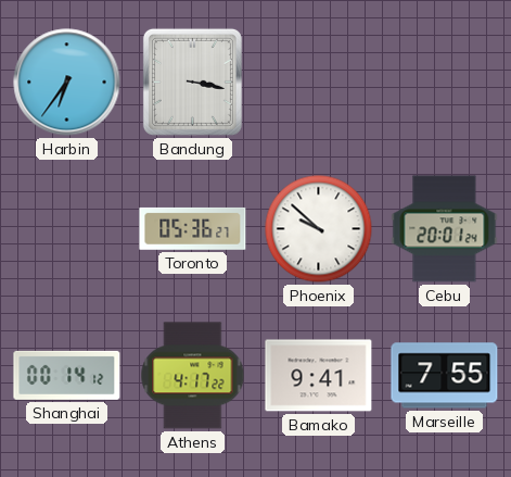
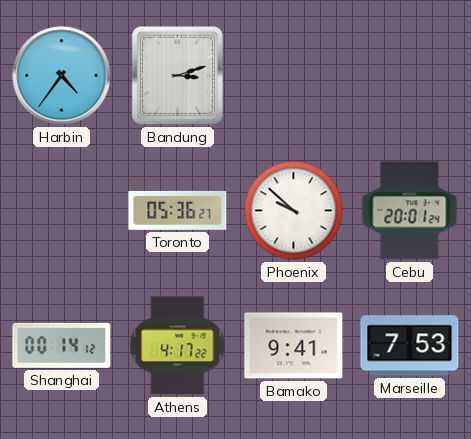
Harbin: 6:36 -> 4:36
Bandung: 3:17 -> 3:12
Marseille: 7:55 -> 7:53
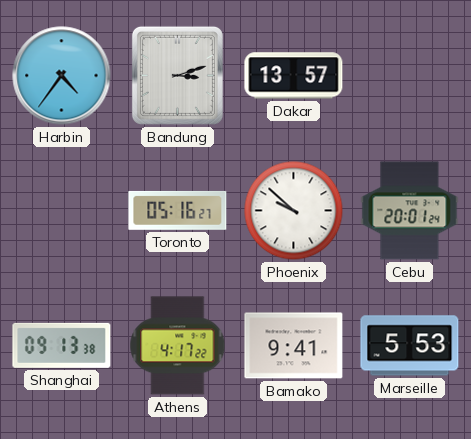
Dakar: none -> 13:57
Toronto: 05:36 -> 05:16
Shanghai: 00:14 -> 09:13
Marseille: 7:53 -> 5:53
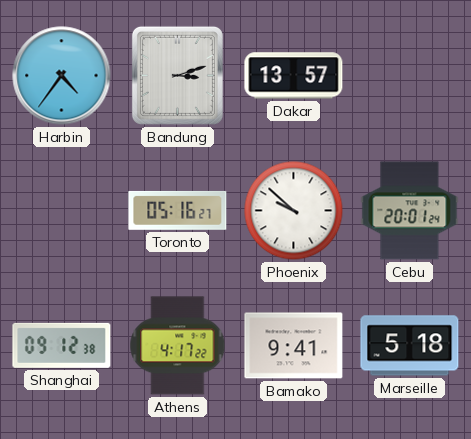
Shanghai: 09:13 -> 09:12
Marseille: 5:53 -> 5:18
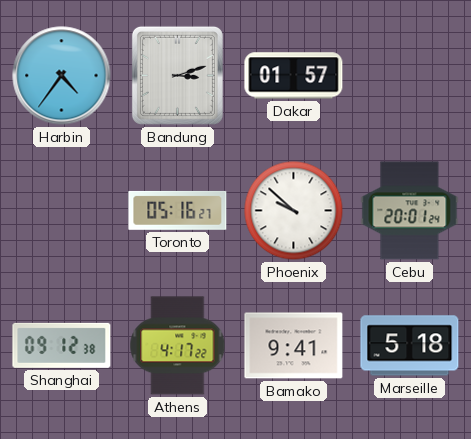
Dakar: 13:57 -> 01:57
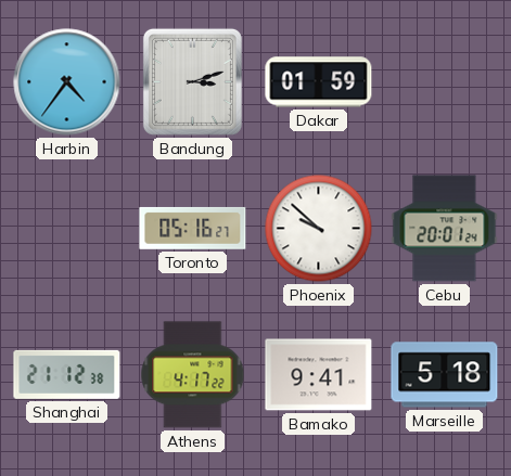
Dakar: 01:57 -> 01:59
Shanghai: 09:12 -> 21:12
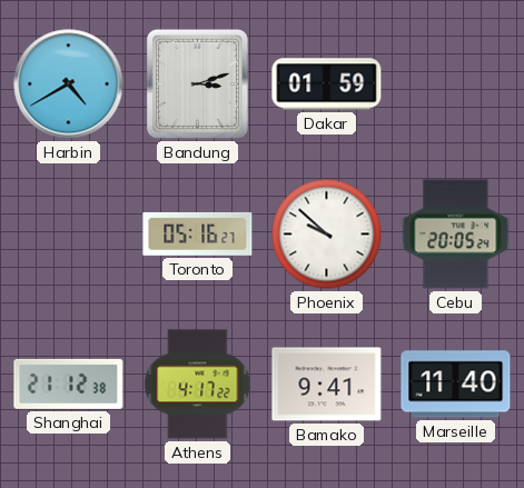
Harbin: 4:36 -> 4:40
Cebu: 20:01 -> 20:05
Marseille: 5:18 -> 11:40
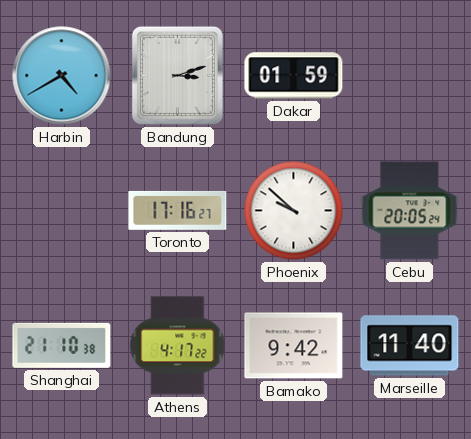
Toronto: 05:16 -> 17:16
Shanghai: 21:12 -> 21:10
Bamako: 9:41 -> 9:42
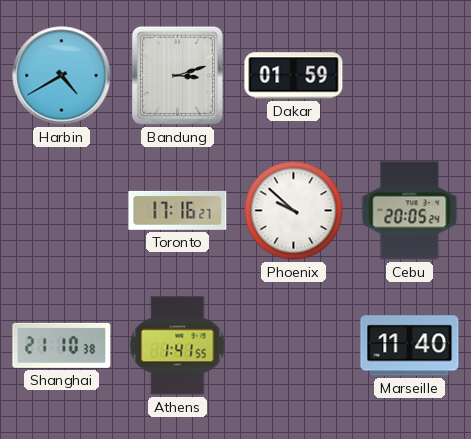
Athens: 4:17 -> 1:41
Bamako: 9:42 -> none
